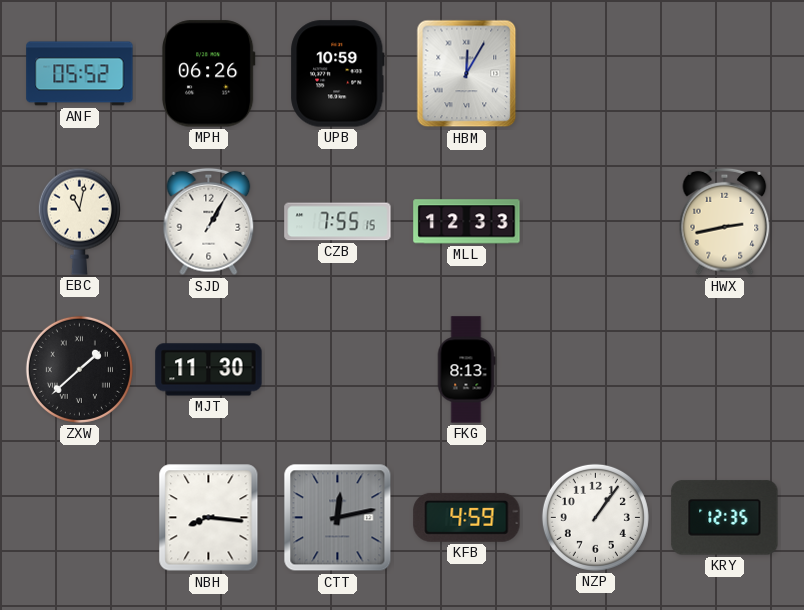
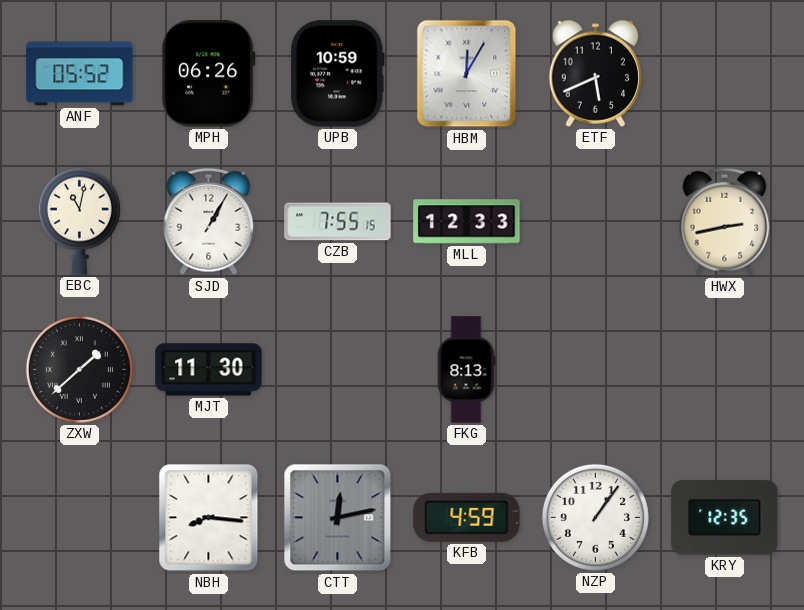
ETF: none -> 5:41
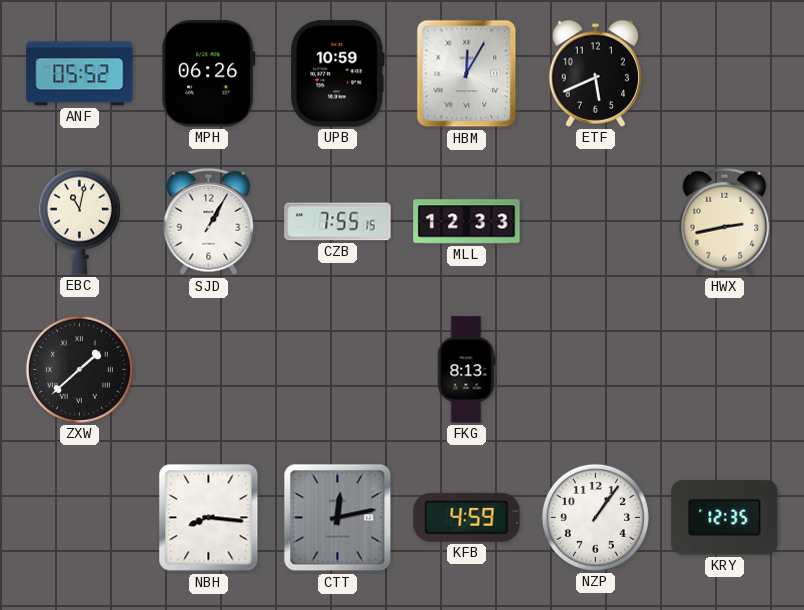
MJT: 11:30 -> none
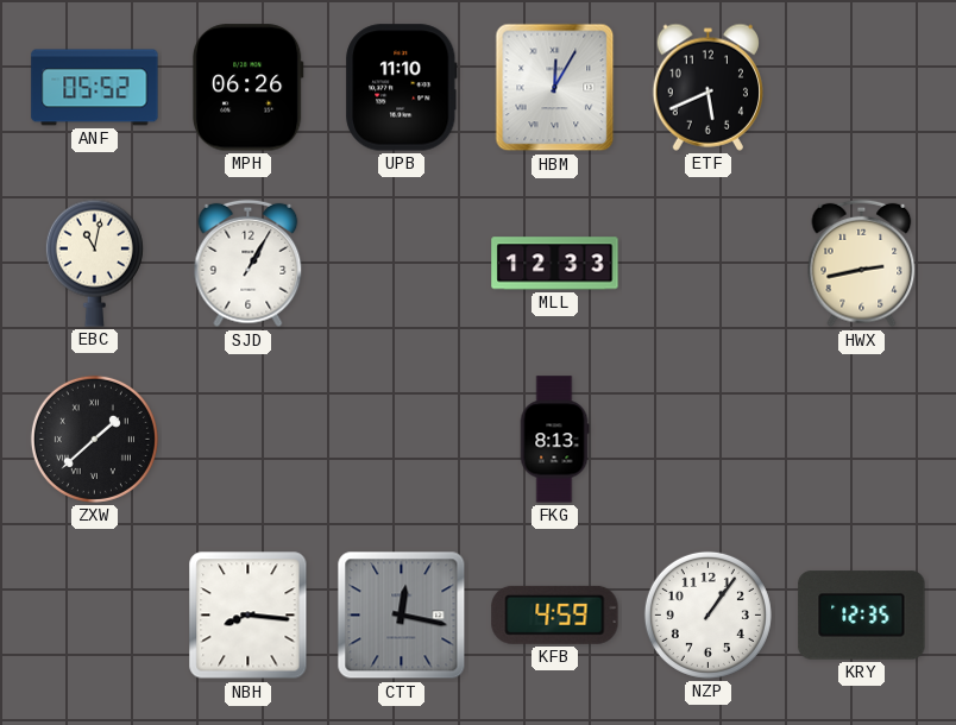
UPB: 10:59 -> 11:10
CZB: 7:55 -> none
CTT: 12:13 -> 12:17
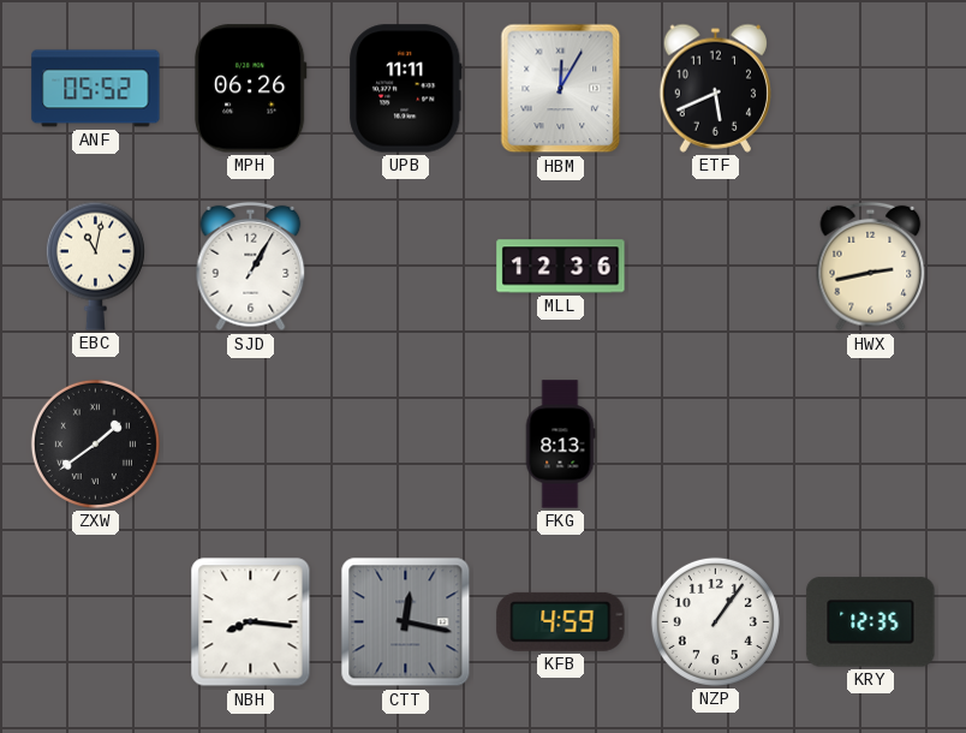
UPB: 11:10 -> 11:11
MLL: 12:33 -> 12:36
ZXW: 1:38 -> 1:39
